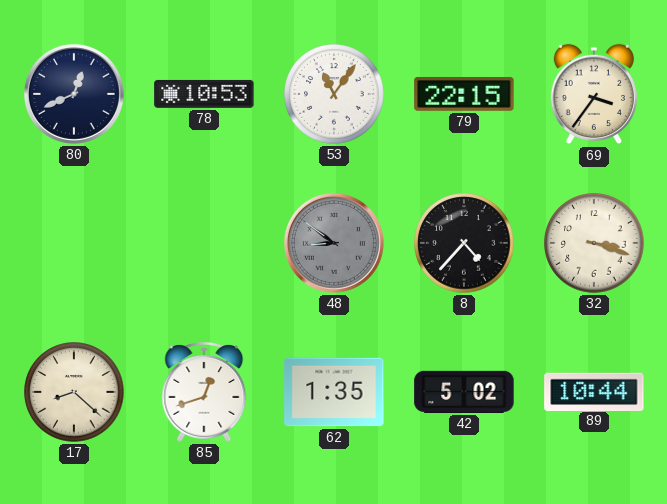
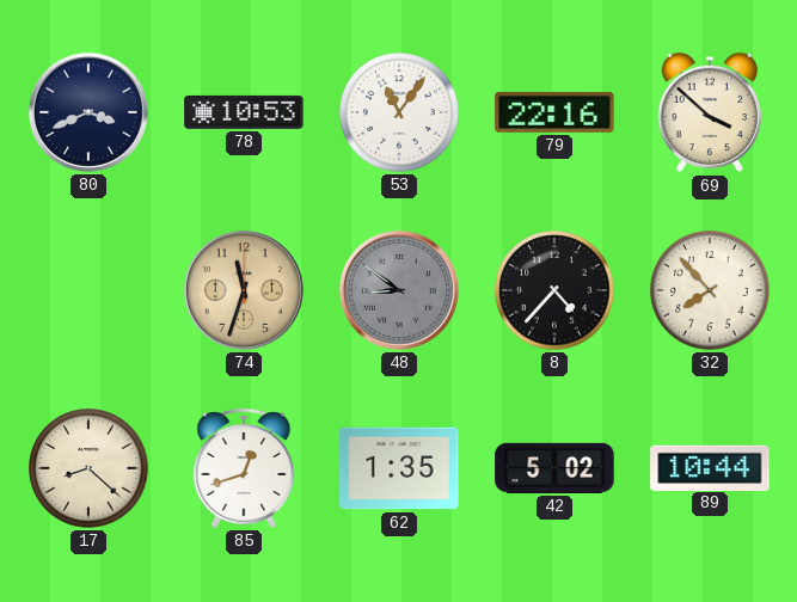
80: 12:41 -> 3:41
79: 22:15 -> 22:16
69: 3:36 -> 3:52
74: none -> 11:33
32: 3:18 -> 7:53
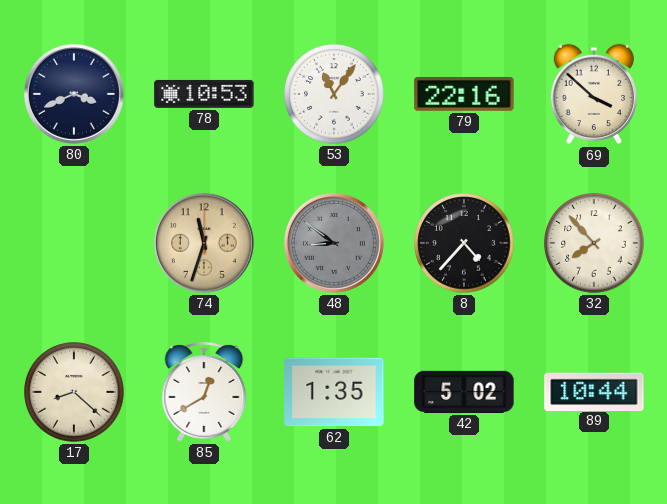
85: 12:42 -> 12:40
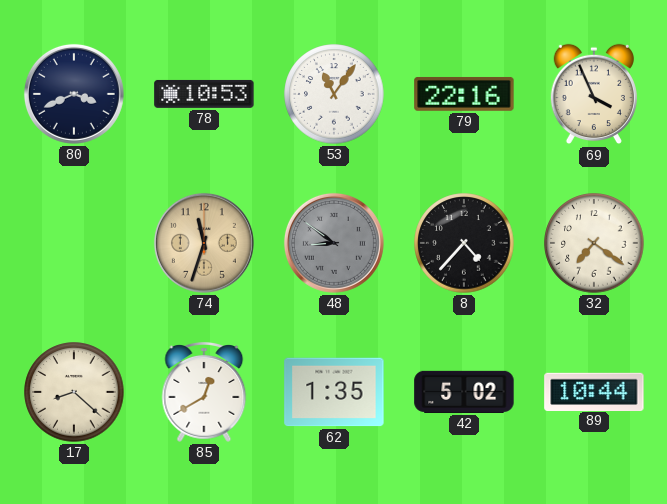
69: 3:52 -> 3:56
32: 7:53 -> 7:21
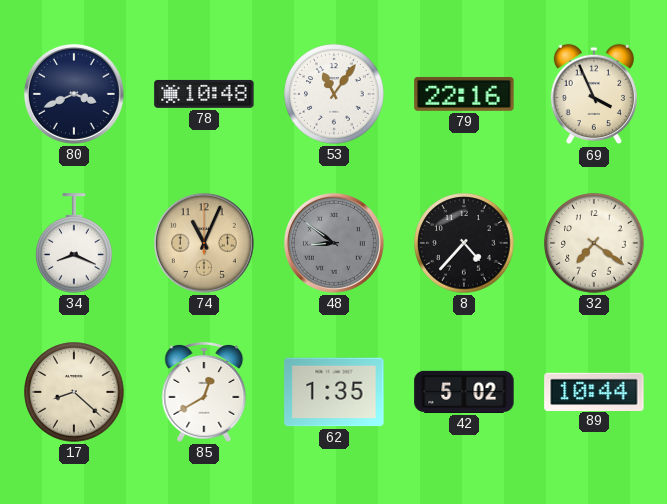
78: 10:53 -> 10:48
34: none -> 8:19
74: 11:33 -> 11:04
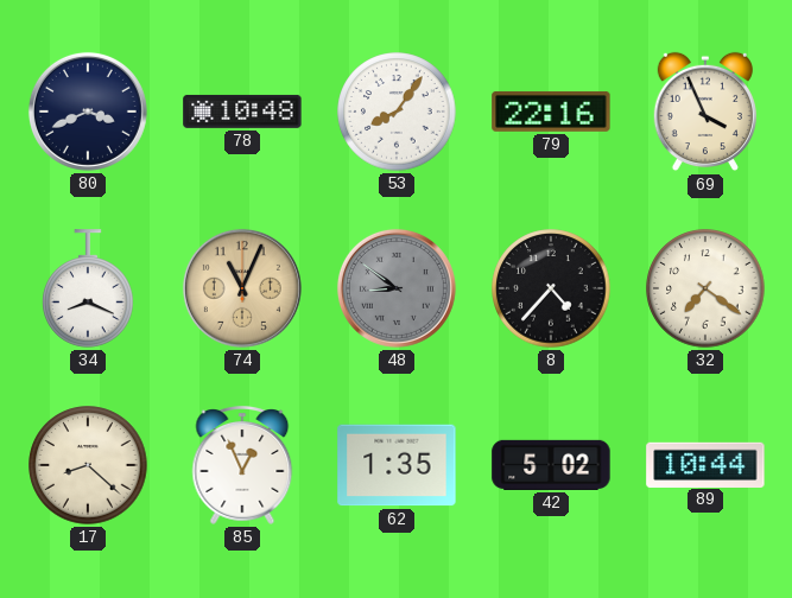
53: 11:06 -> 8:06
85: 12:40 -> 12:56
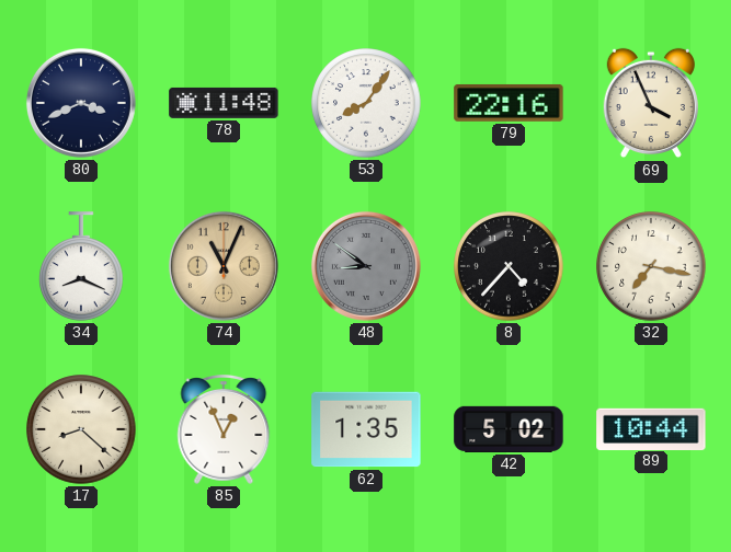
78: 10:48 -> 11:48
32: 7:21 -> 7:17
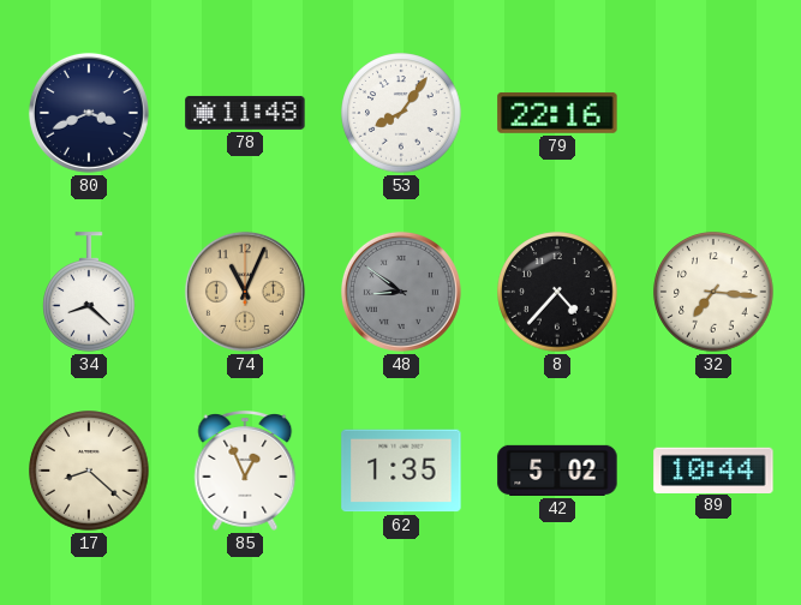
69: 3:56 -> none
34: 8:19 -> 8:22
32: 7:17 -> 7:16
